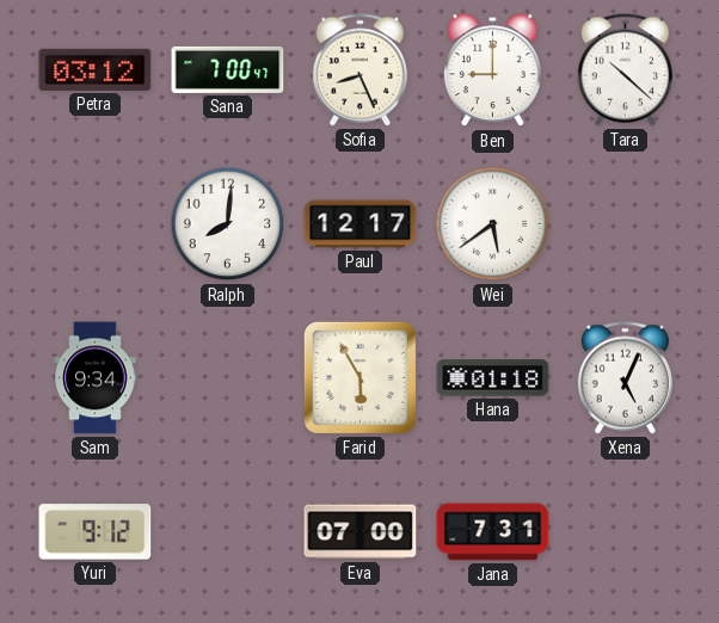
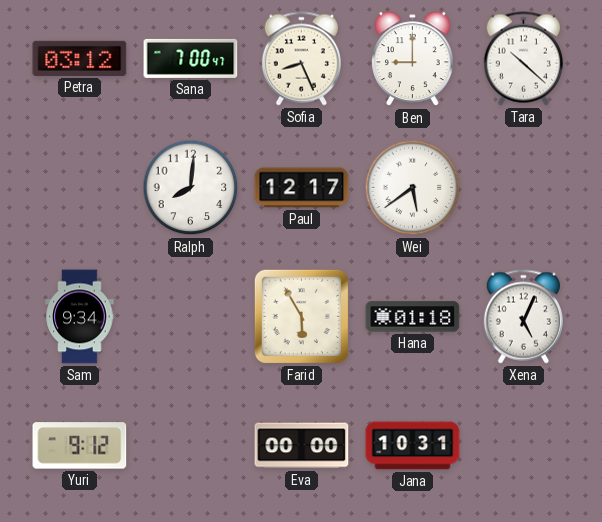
Eva: 07:00 -> 00:00
Jana: 7:31 -> 10:31
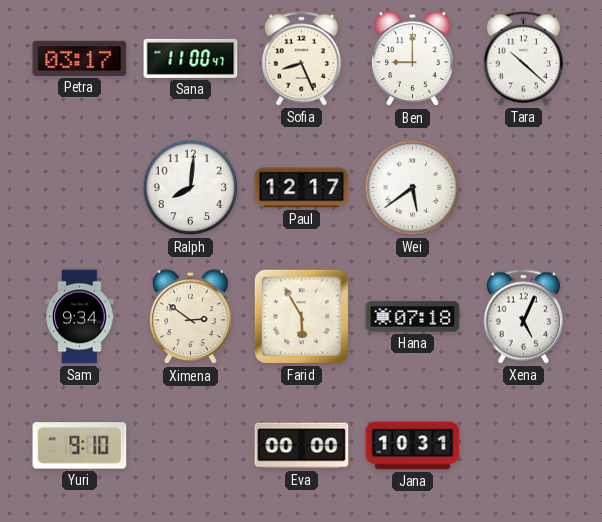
Petra: 03:12 -> 03:17
Sana: 7:00 -> 11:00
Ximena: none -> 2:51
Hana: 01:18 -> 07:18
Yuri: 9:12 -> 9:10
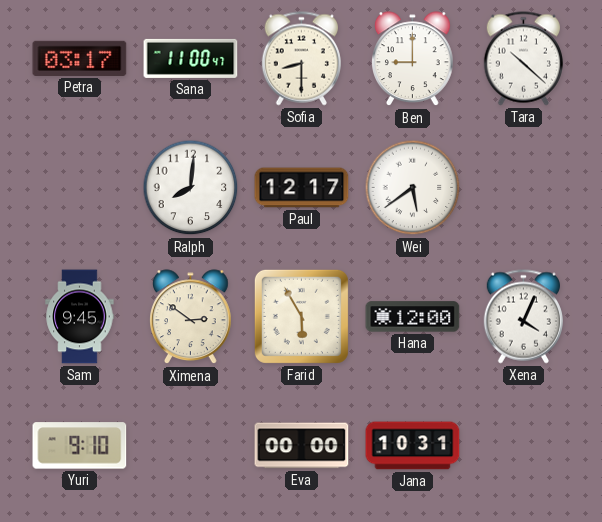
Sofia: 8:26 -> 8:30
Sam: 9:34 -> 9:45
Hana: 07:18 -> 12:00
Xena: 5:04 -> 4:04
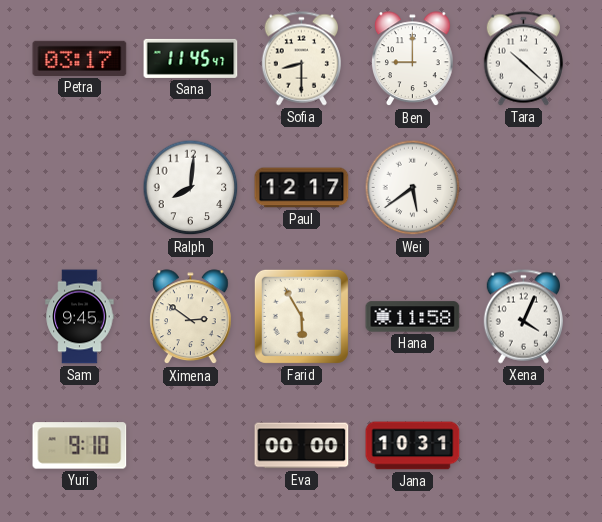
Sana: 11:00 -> 11:45
Hana: 12:00 -> 11:58
